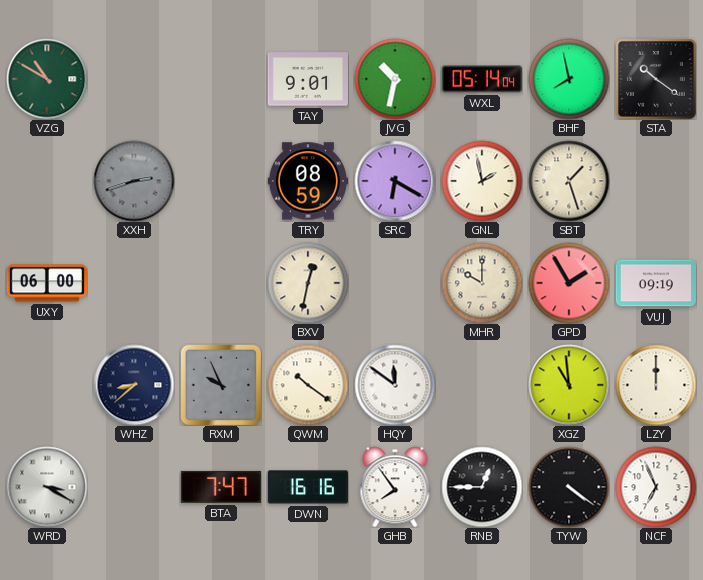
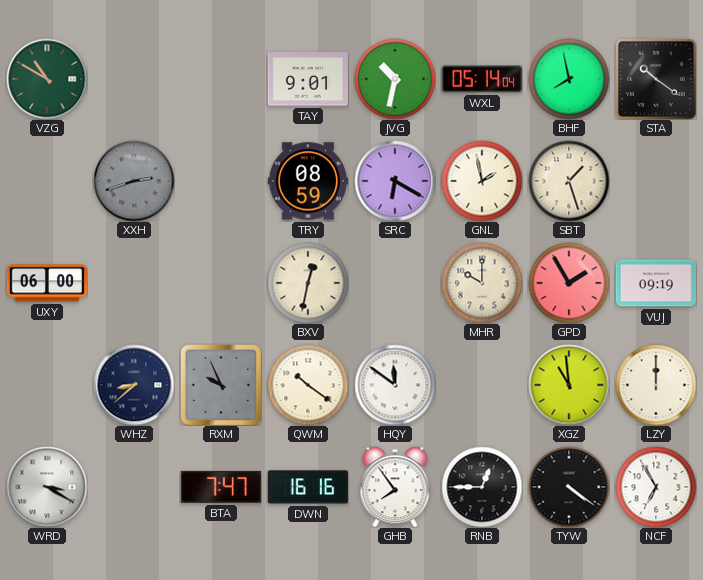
NCF: 6:56 -> 6:55
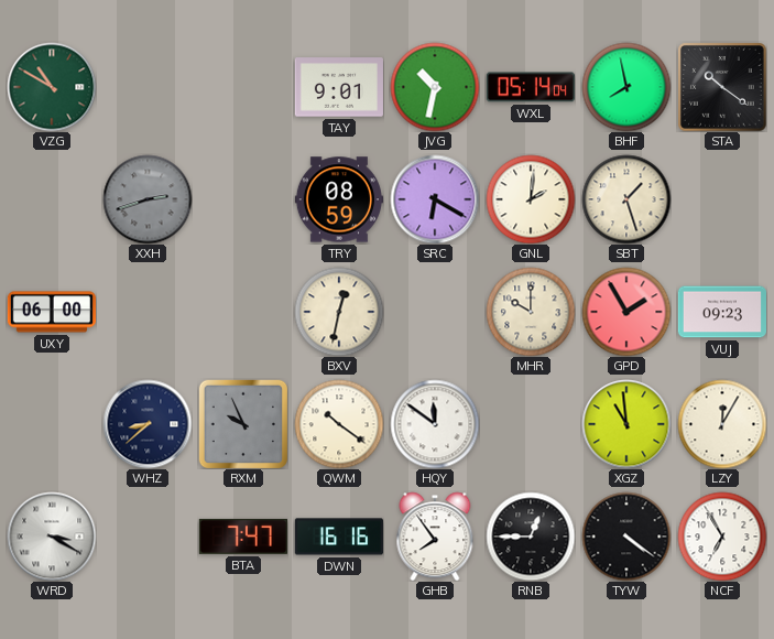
GNL: 1:58 -> 2:01
VUJ: 09:19 -> 09:23
LZY: 12:00 -> 12:05
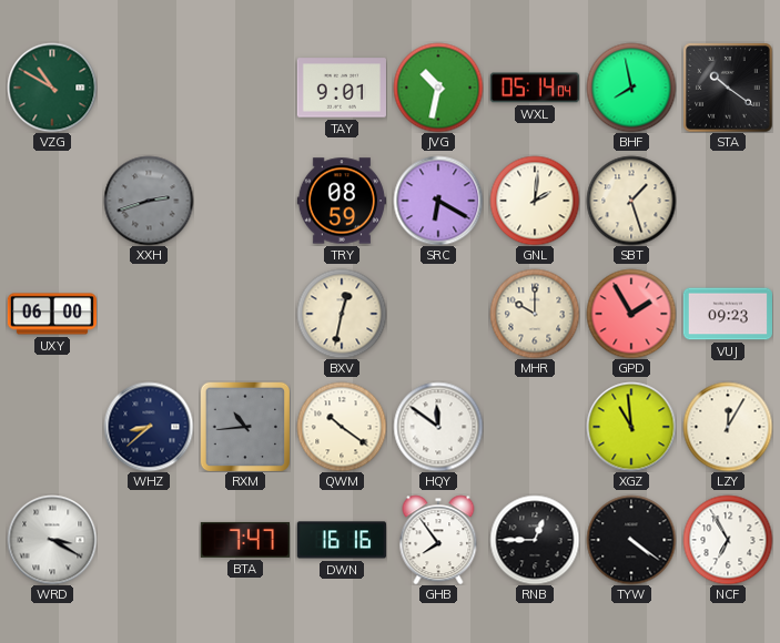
RXM: 9:56 -> 10:44
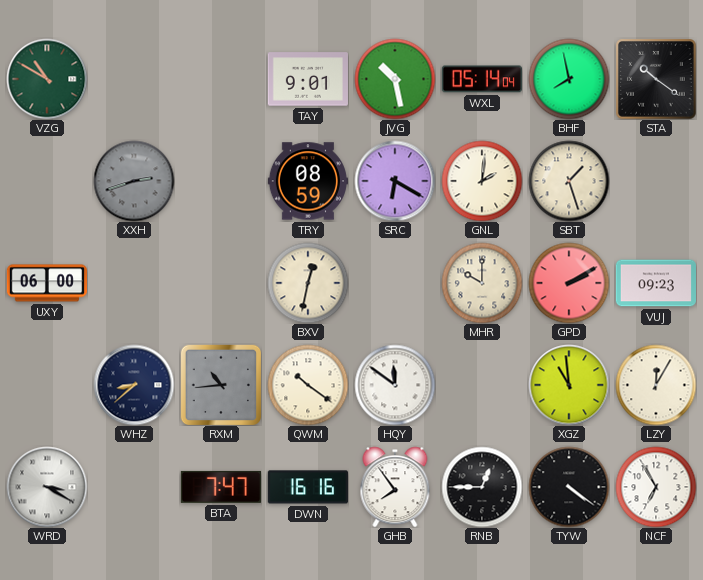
JVG: 10:32 -> 10:28
GPD: 1:55 -> 2:10
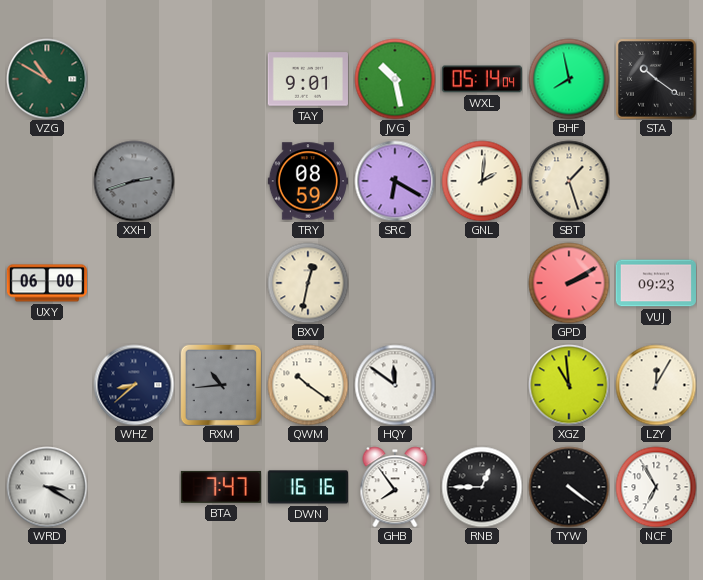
MHR: 10:00 -> none
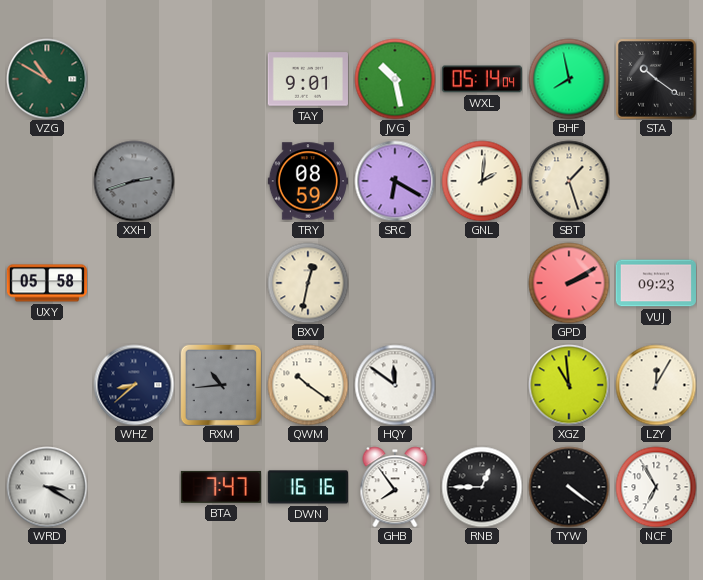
UXY: 06:00 -> 05:58
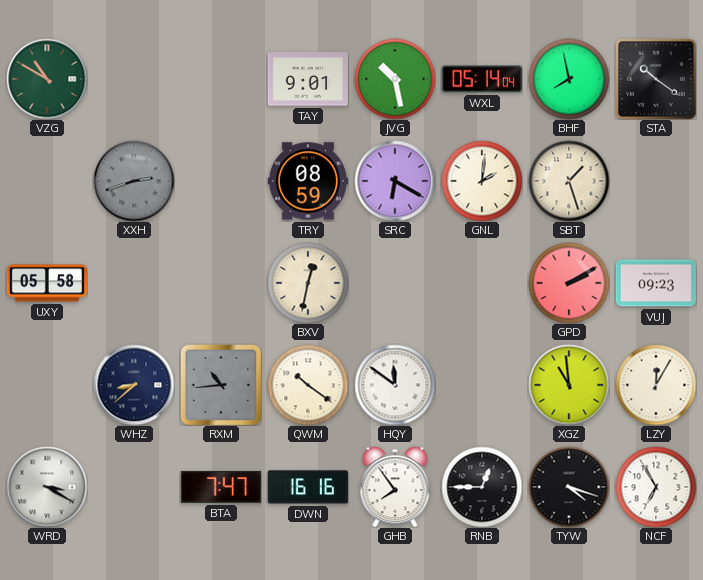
TYW: 4:21 -> 4:18
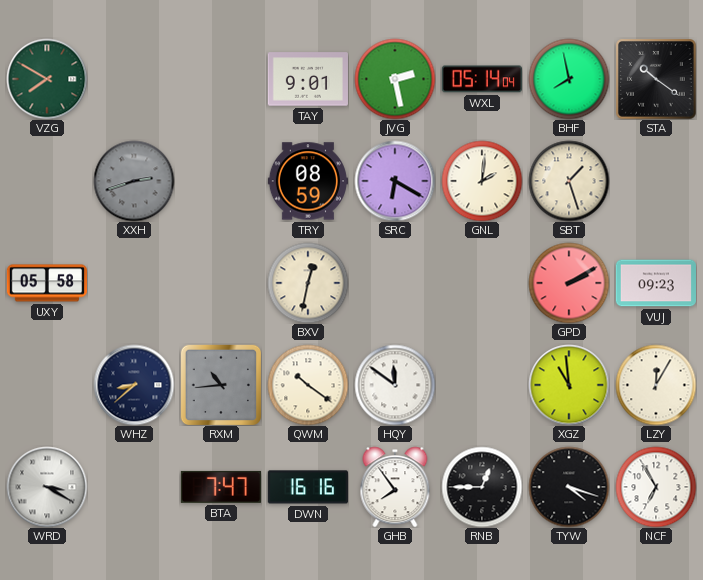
VZG: 10:50 -> 7:50
JVG: 10:28 -> 2:28
